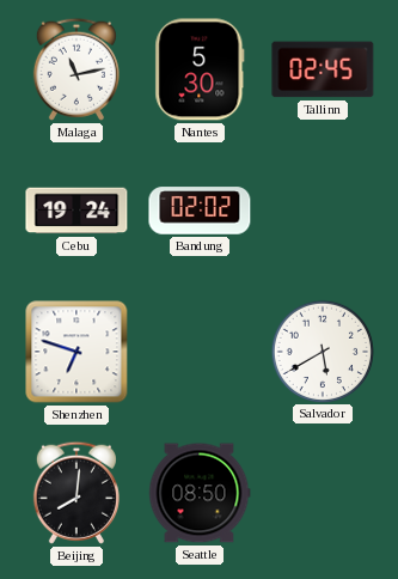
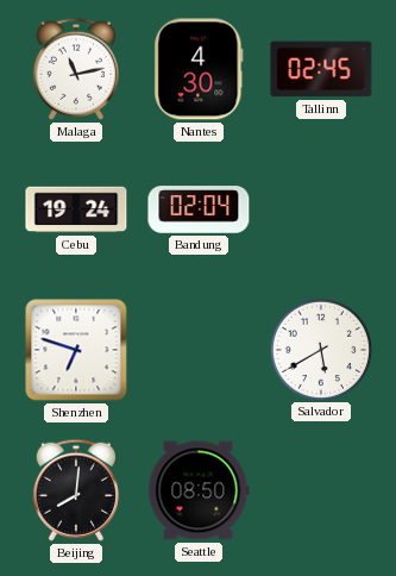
Nantes: 5:30 -> 4:30
Bandung: 02:02 -> 02:04
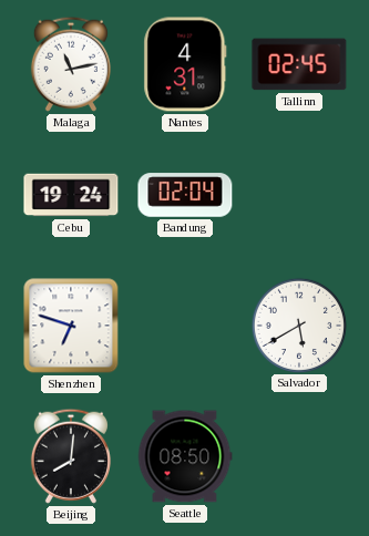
Nantes: 4:30 -> 4:31
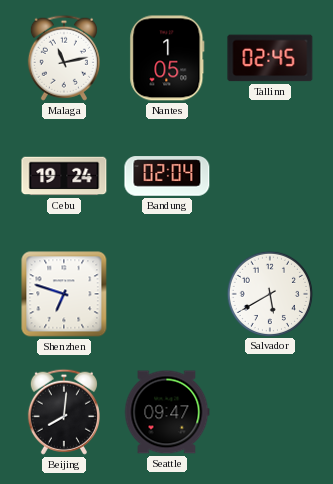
Nantes: 4:31 -> 1:05
Seattle: 08:50 -> 09:47
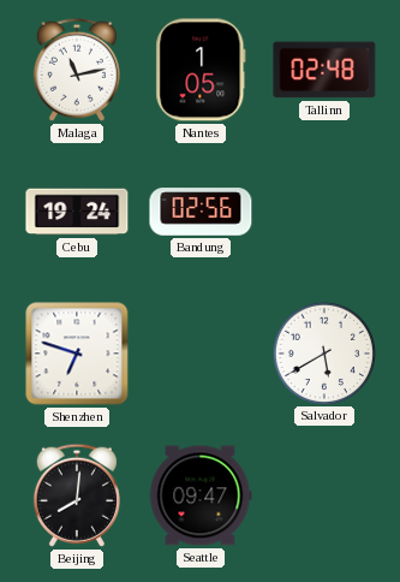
Tallinn: 02:45 -> 02:48
Bandung: 02:04 -> 02:56
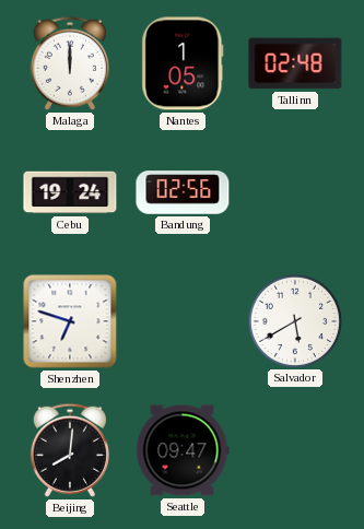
Malaga: 11:13 -> 12:00
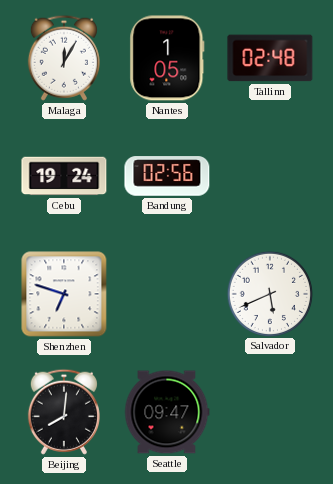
Malaga: 12:00 -> 12:05
Salvador: 5:40 -> 5:41
